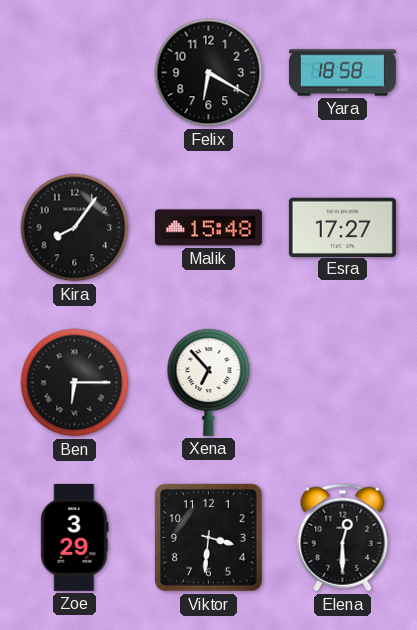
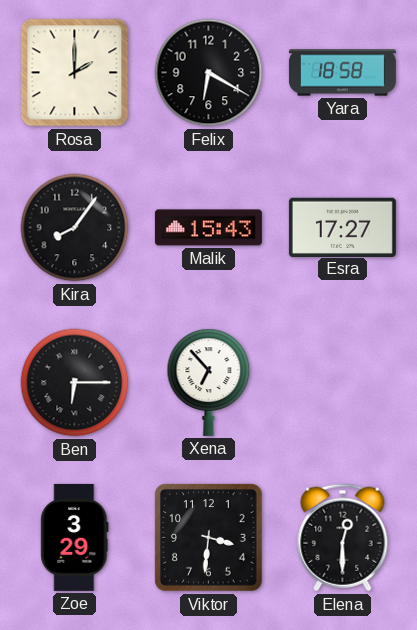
Rosa: none -> 2:00
Malik: 15:48 -> 15:43
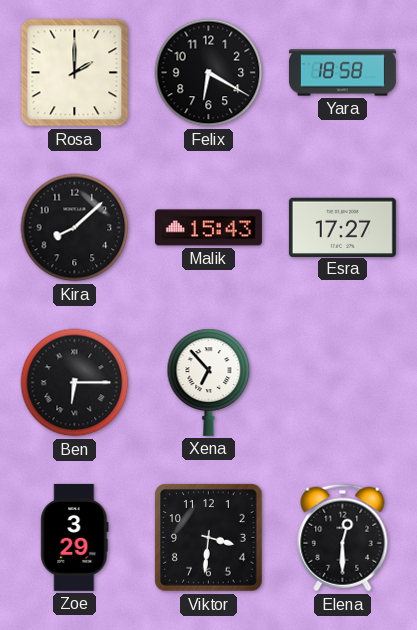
Kira: 8:06 -> 8:08
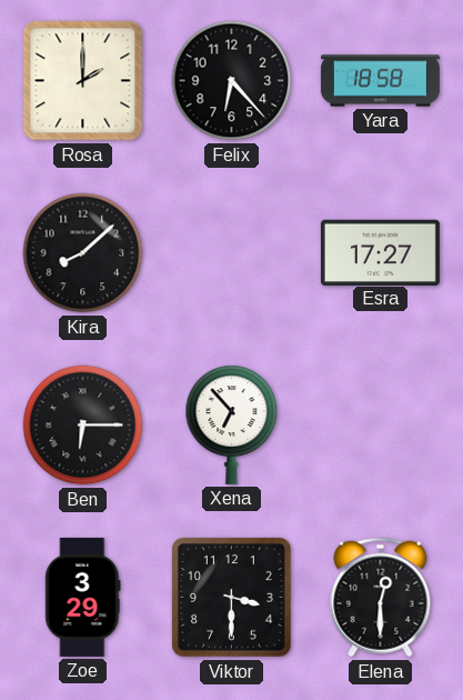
Felix: 6:20 -> 6:23
Malik: 15:43 -> none
Viktor: 3:31 -> 3:30
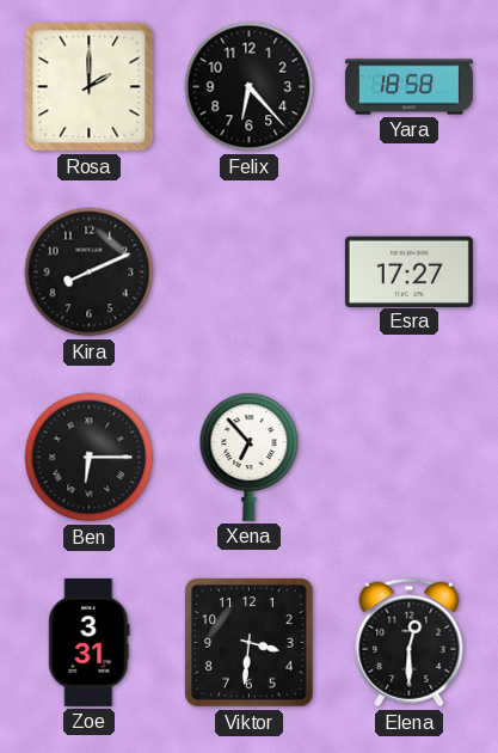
Kira: 8:08 -> 8:11
Zoe: 3:29 -> 3:31
Viktor: 3:30 -> 3:31
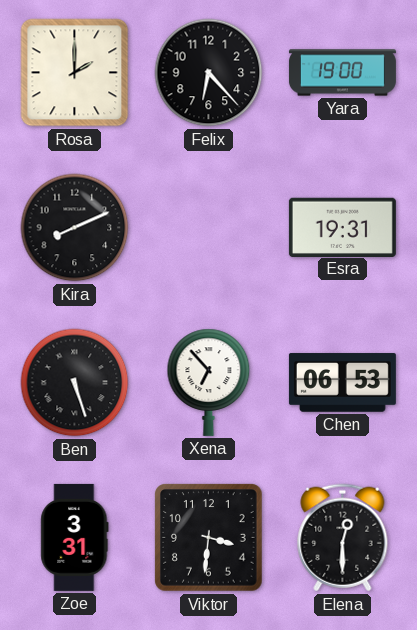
Yara: 18:58 -> 19:00
Esra: 17:27 -> 19:31
Ben: 6:15 -> 5:27
Chen: none -> 06:53
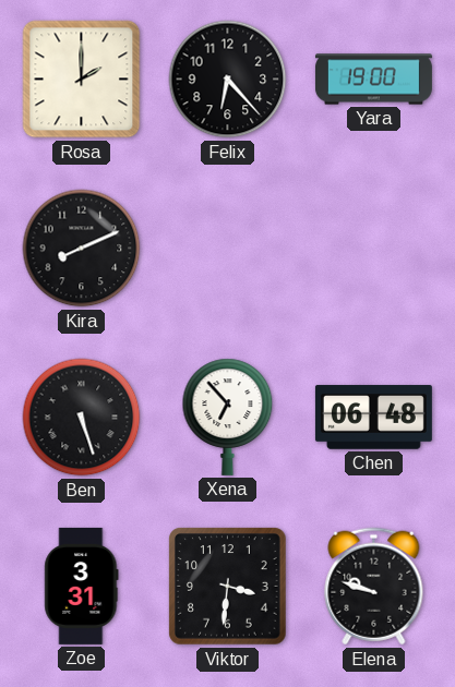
Esra: 19:31 -> none
Chen: 06:53 -> 06:48
Elena: 12:30 -> 9:48
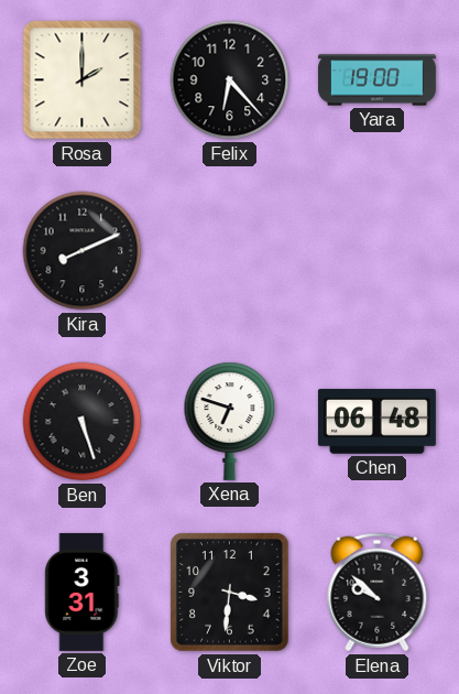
Xena: 6:53 -> 6:48
Elena: 9:48 -> 9:52
